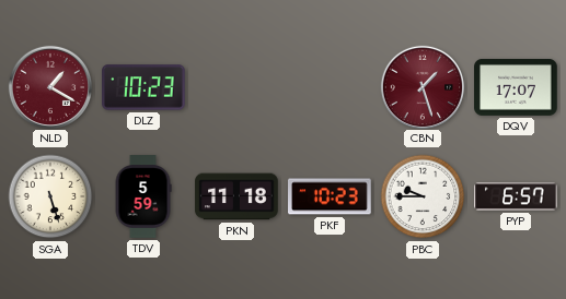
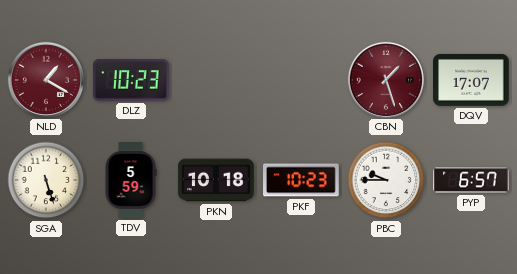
PKN: 11:18 -> 10:18
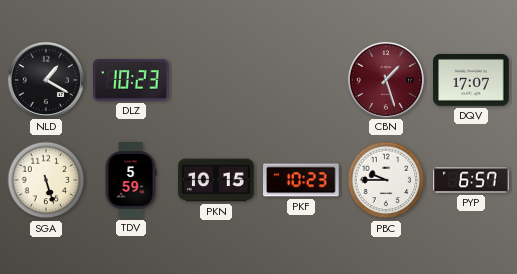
NLD dial: burgundy -> black
PKN: 10:18 -> 10:15
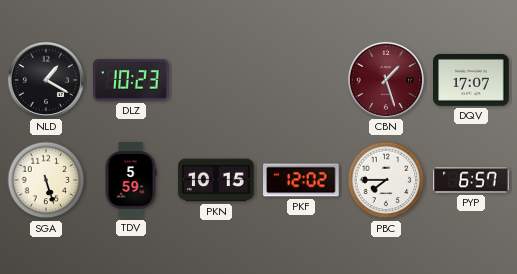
PKF: 10:23 -> 12:02
PBC: 9:45 -> 7:45
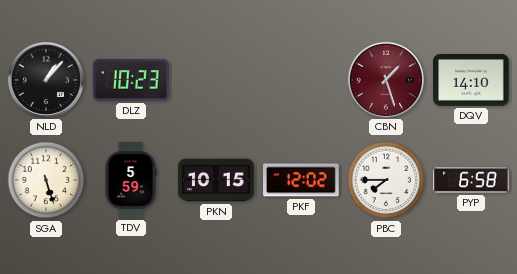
NLD: 1:20 -> 1:07
DQV: 17:07 -> 14:10
PYP: 6:57 -> 6:58
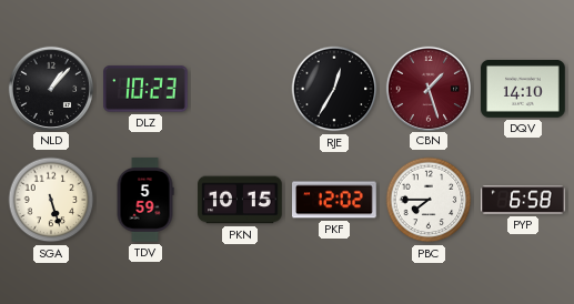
RJE: none -> 12:35
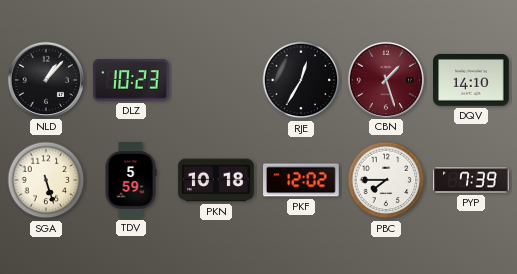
PKN: 10:15 -> 10:18
PYP: 6:58 -> 7:39
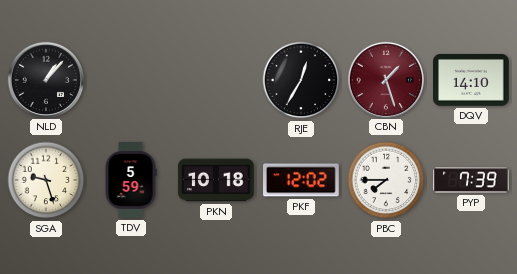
DLZ: 10:23 -> none
SGA: 5:27 -> 9:27
